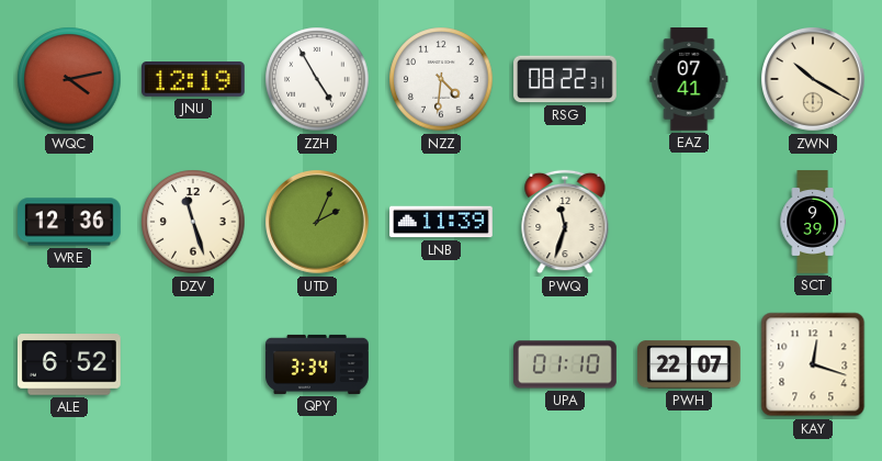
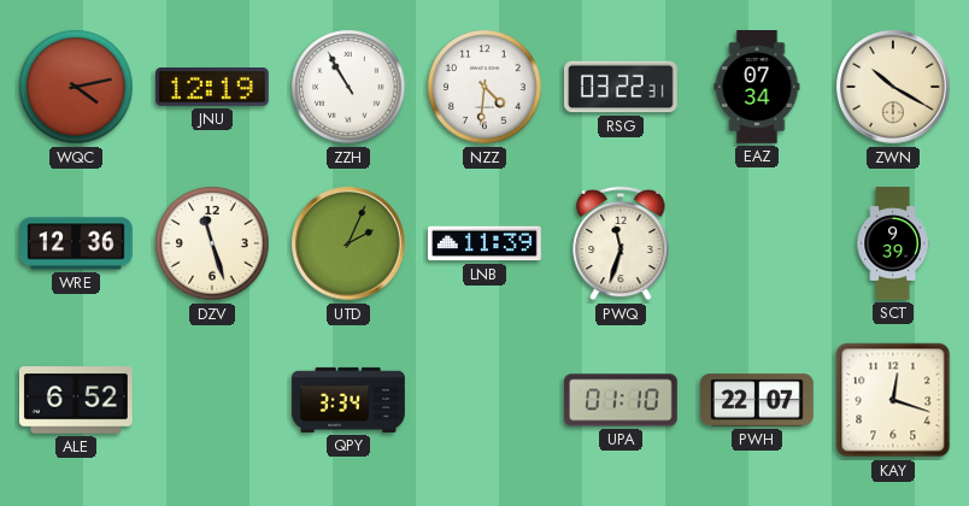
ZZH: 4:55 -> 10:55
RSG: 08:22 -> 03:22
EAZ: 07:41 -> 07:34
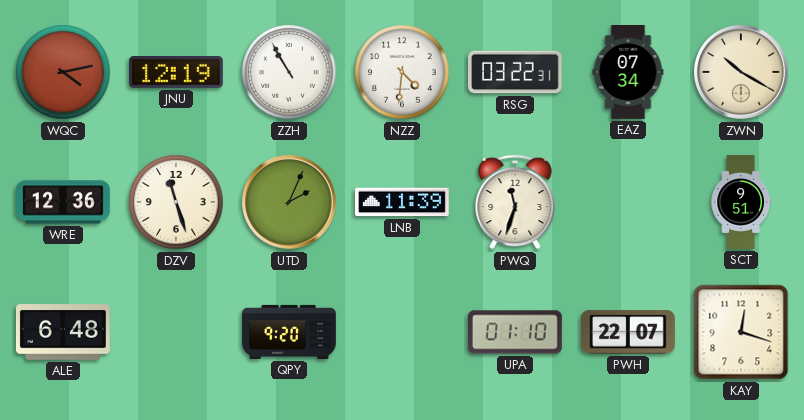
SCT: 9:39 -> 9:51
ALE: 6:52 -> 6:48
QPY: 3:34 -> 9:20
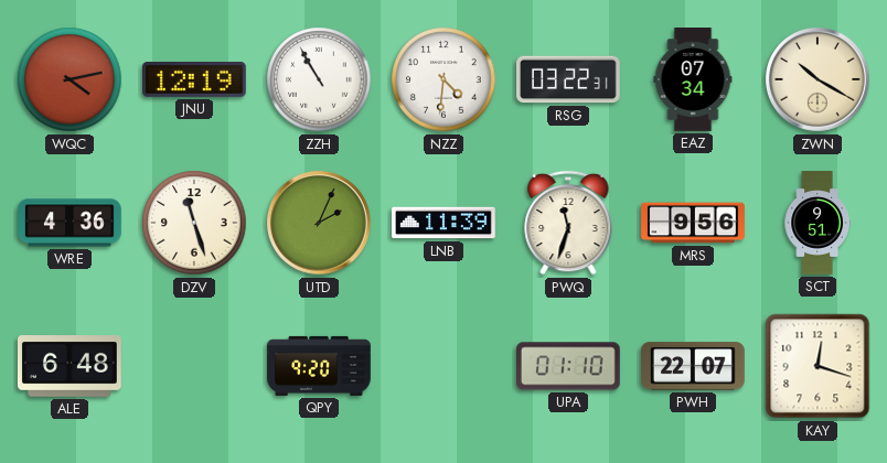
WRE: 12:36 -> 4:36
MRS: none -> 9:56
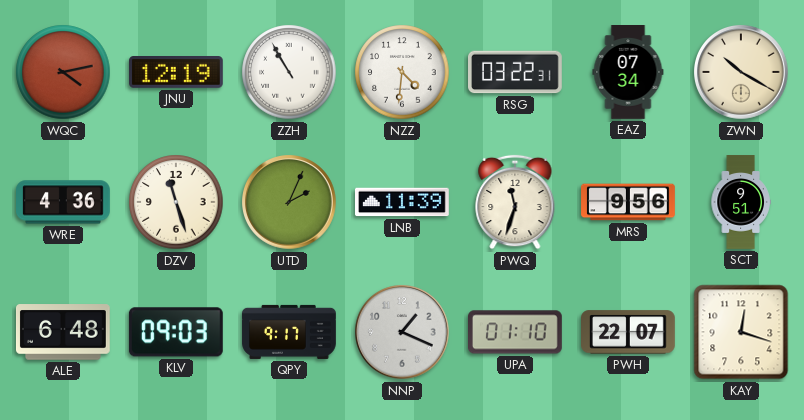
KLV: none -> 09:03
QPY: 9:20 -> 9:17
NNP: none -> 1:19
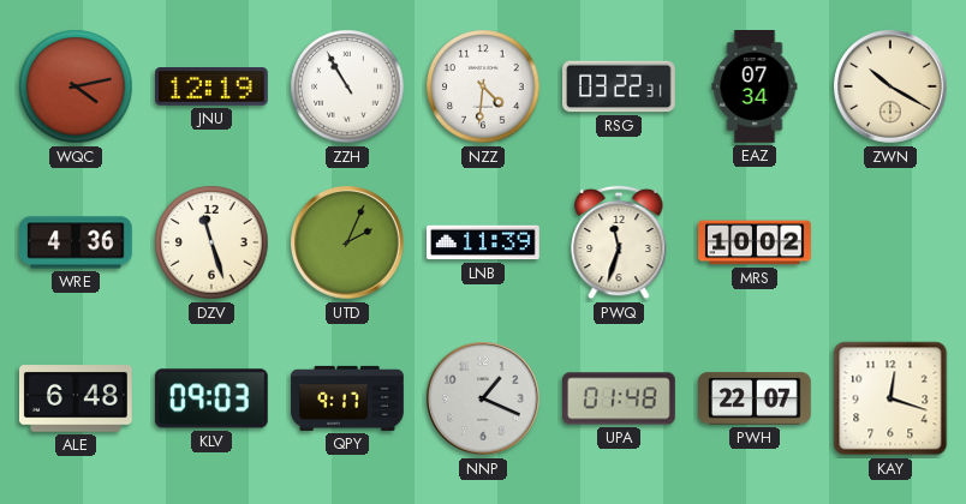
MRS: 9:56 -> 10:02
SCT: 9:51 -> none
UPA: 01:10 -> 01:48
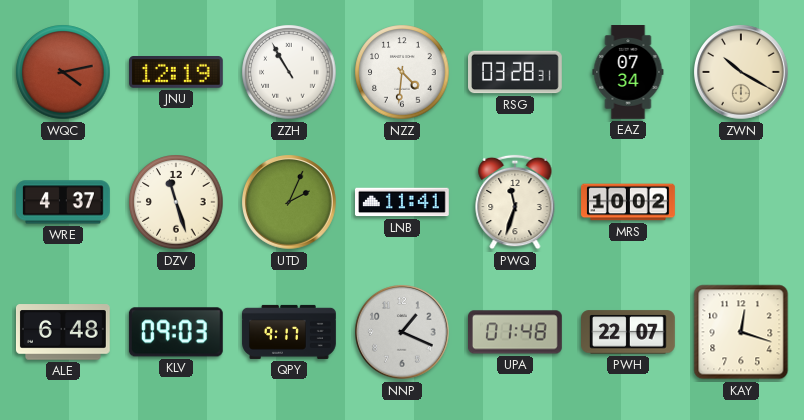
RSG: 03:22 -> 03:28
WRE: 4:36 -> 4:37
LNB: 11:39 -> 11:41
